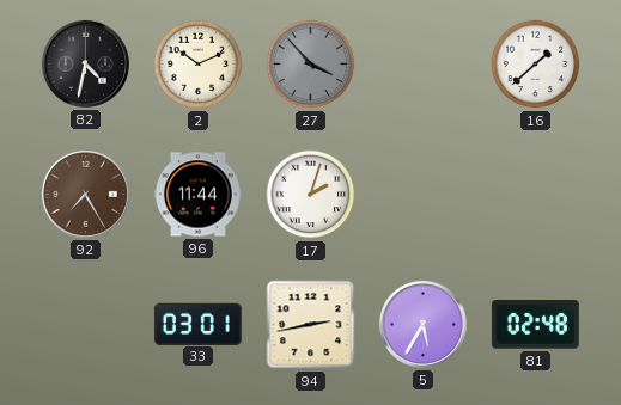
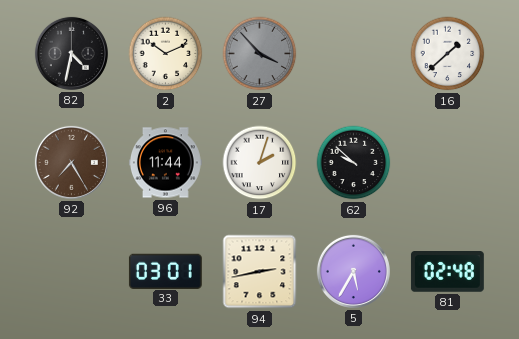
62: none -> 9:52
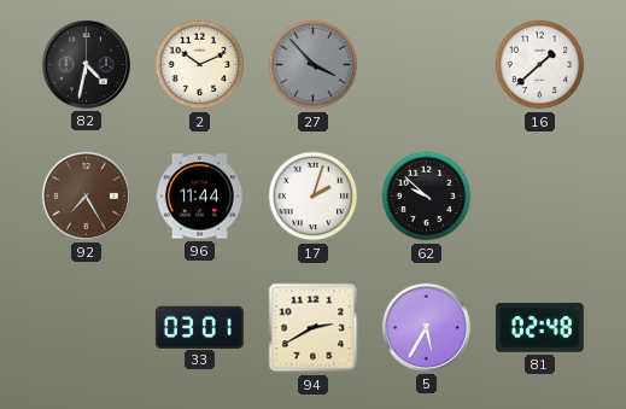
94: 2:43 -> 2:40
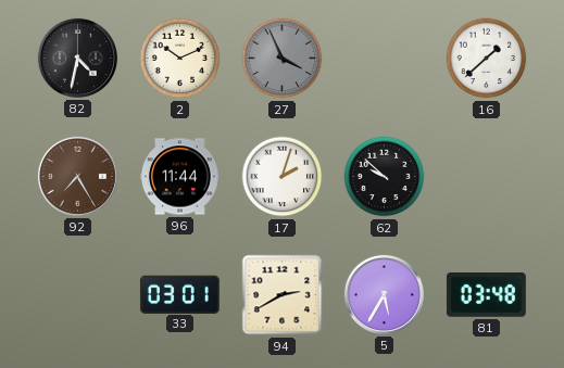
27: 3:53 -> 3:56
81: 02:48 -> 03:48
